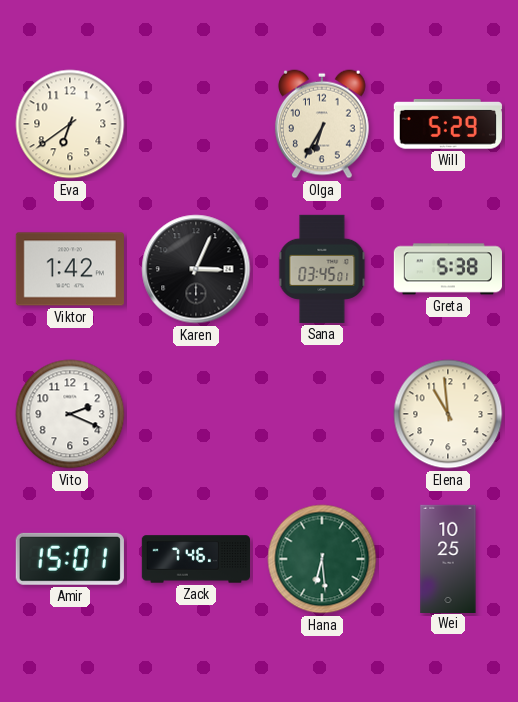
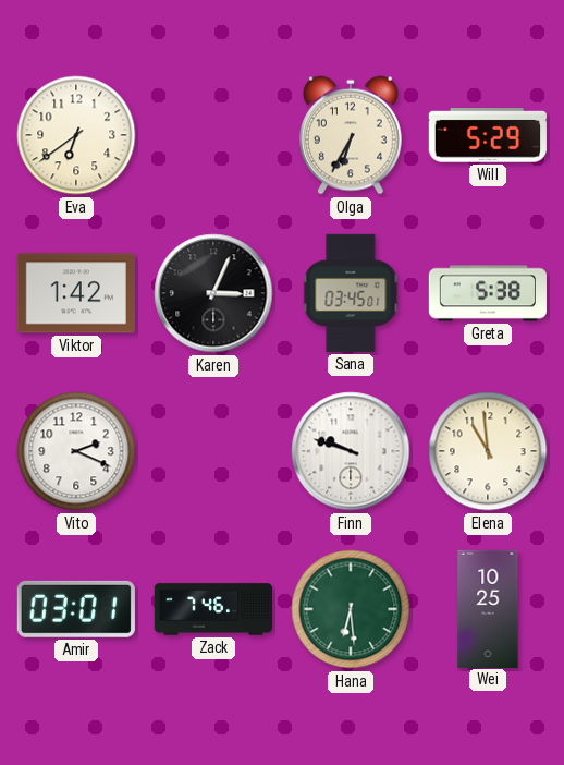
Finn: none -> 9:48
Amir: 15:01 -> 03:01
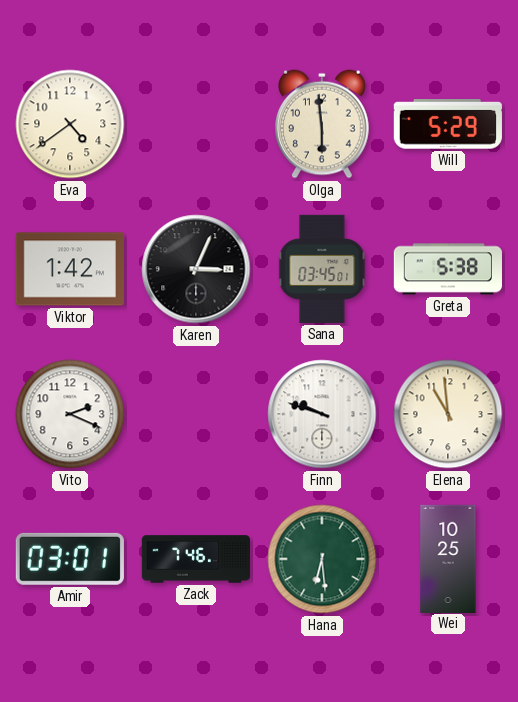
Eva: 6:39 -> 4:39
Olga: 6:35 -> 5:59
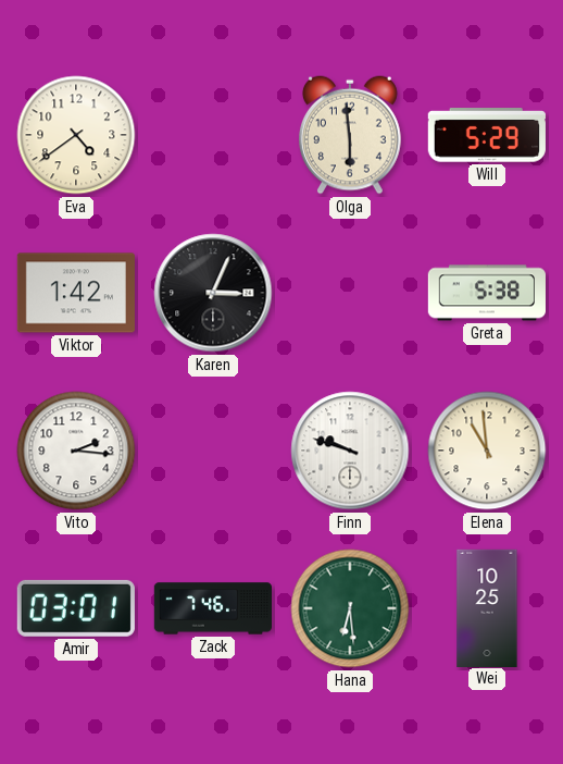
Sana: 03:45 -> none
Vito: 2:19 -> 2:16
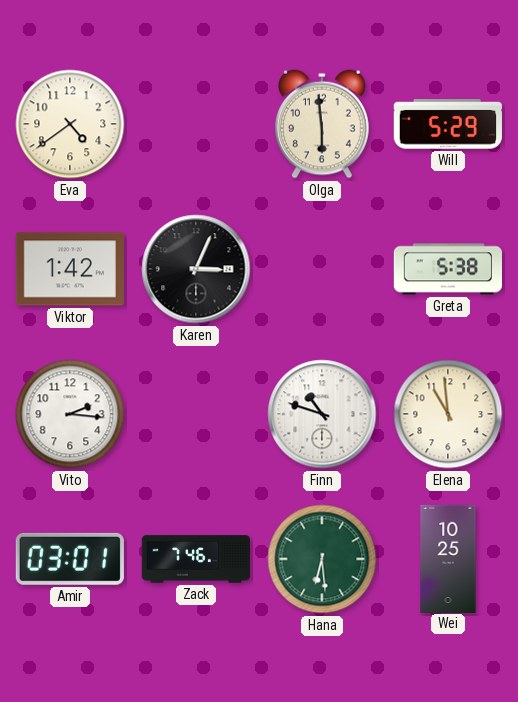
Finn: 9:48 -> 10:48
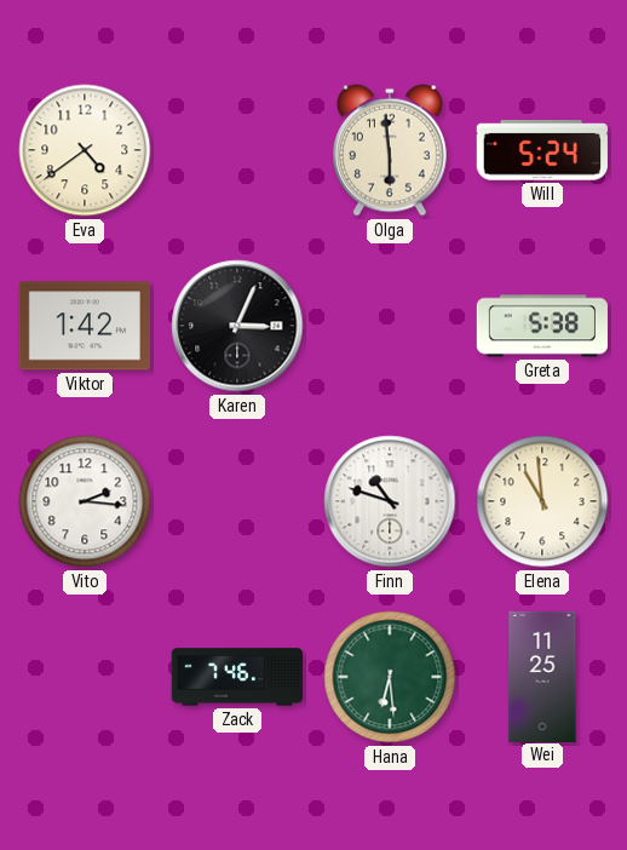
Will: 5:29 -> 5:24
Amir: 03:01 -> none
Wei: 10:25 -> 11:25
